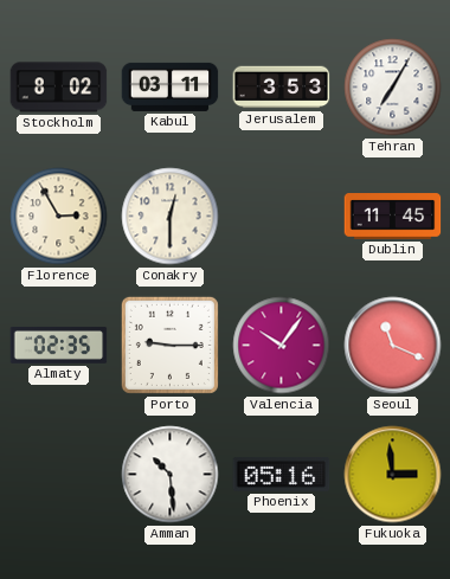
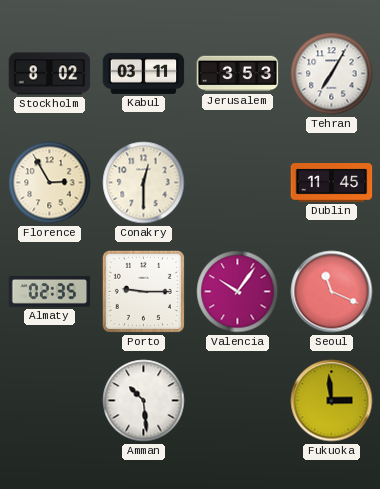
Phoenix: 05:16 -> none
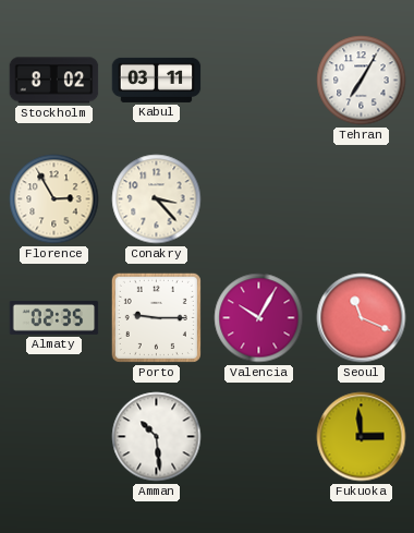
Jerusalem: 3:53 -> none
Conakry: 12:30 -> 3:23
Dublin: 11:45 -> none
Valencia: 10:06 -> 10:05
